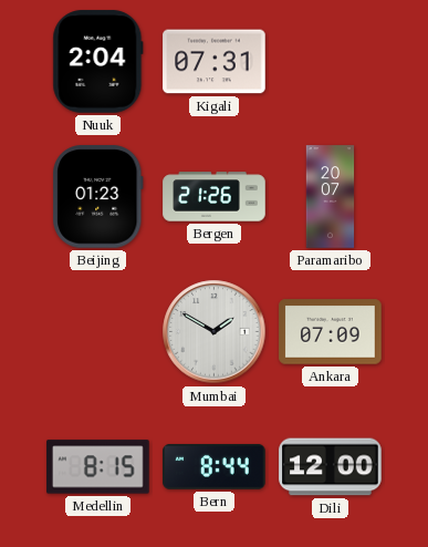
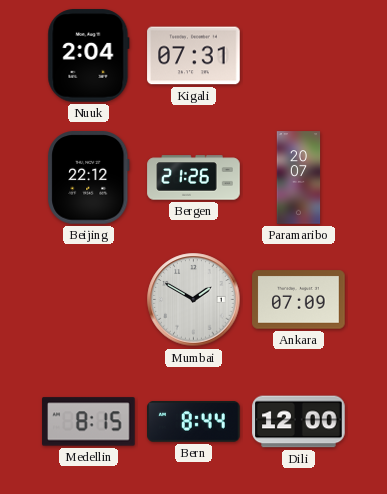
Beijing: 01:23 -> 22:12
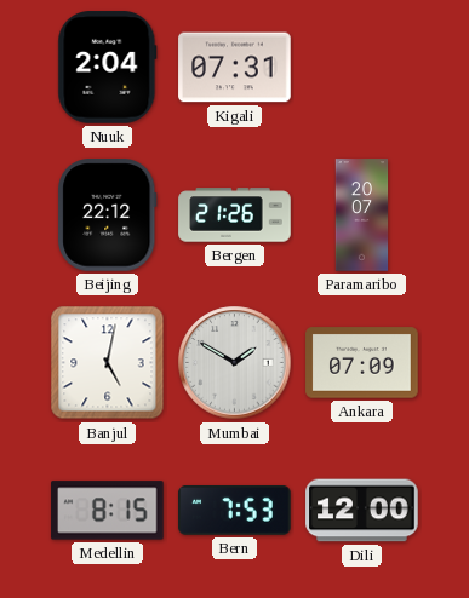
Banjul: none -> 5:02
Bern: 8:44 -> 7:53
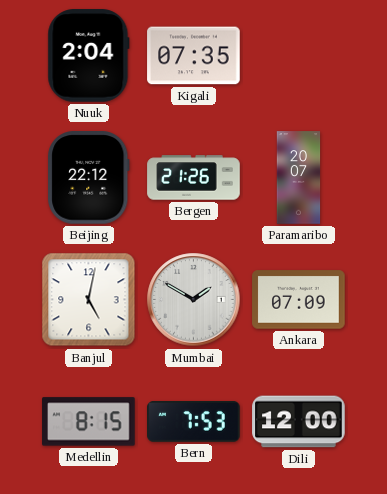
Kigali: 07:31 -> 07:35
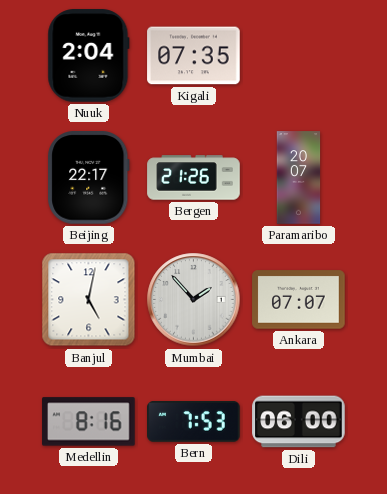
Beijing: 22:12 -> 22:17
Mumbai: 1:50 -> 1:53
Ankara: 07:09 -> 07:07
Medellin: 8:15 -> 8:16
Dili: 12:00 -> 06:00
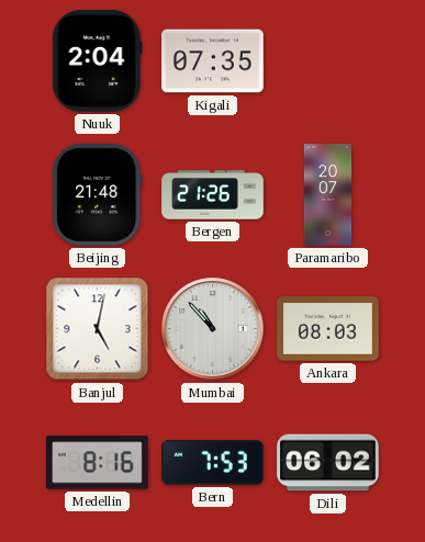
Beijing: 22:17 -> 21:48
Mumbai: 1:53 -> 10:53
Ankara: 07:07 -> 08:03
Dili: 06:00 -> 06:02
